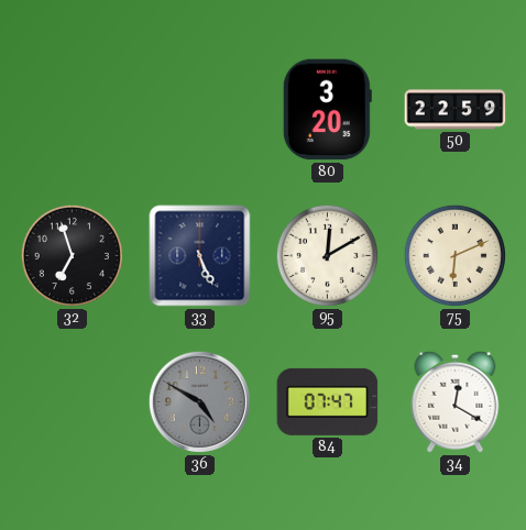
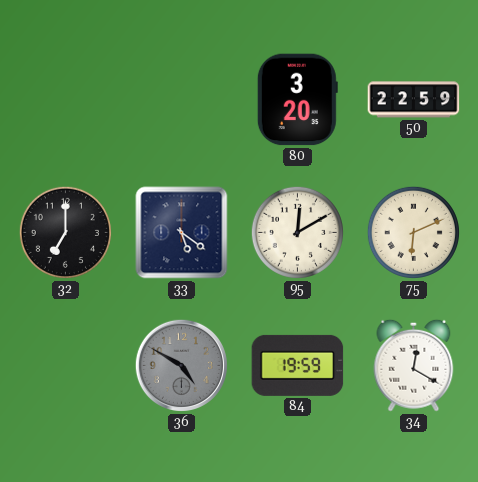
32: 6:57 -> 7:00
33: 5:26 -> 5:21
84: 07:47 -> 19:59
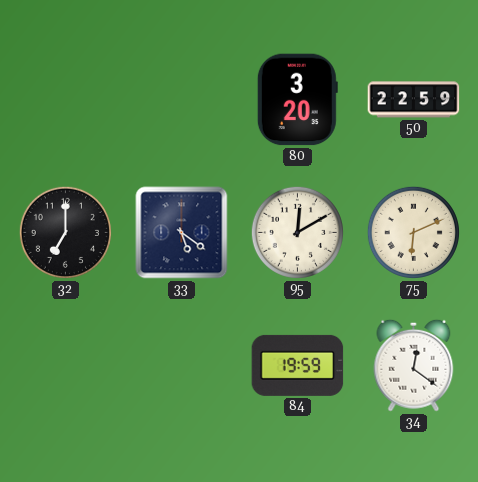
36: 4:50 -> none
34: 12:20 -> 12:21
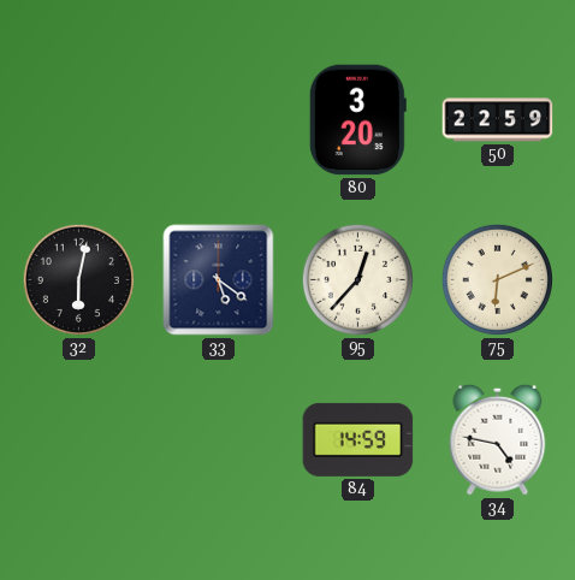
32: 7:00 -> 6:02
95: 12:10 -> 12:37
84: 19:59 -> 14:59
34: 12:21 -> 4:47
